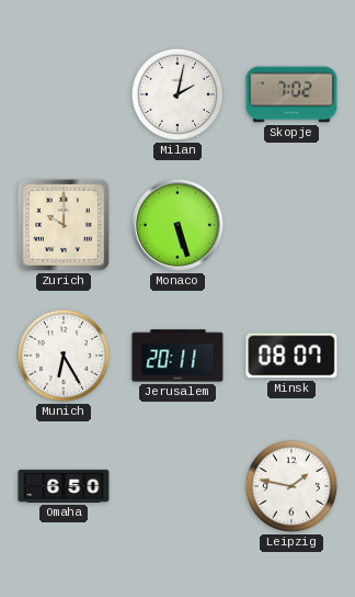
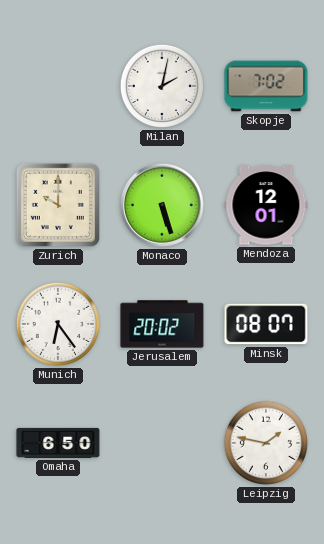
Mendoza: none -> 12:01
Munich: 6:25 -> 6:24
Jerusalem: 20:11 -> 20:02
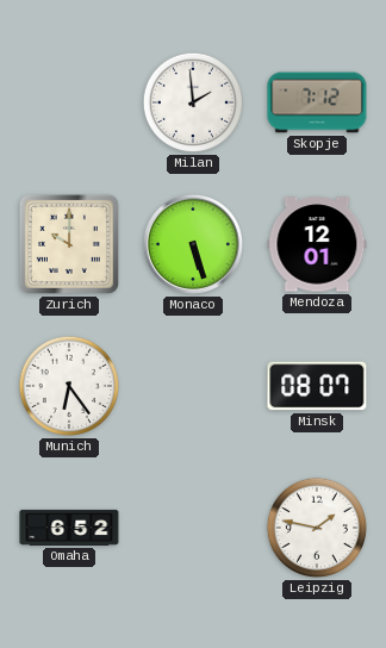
Milan: 2:02 -> 1:59
Skopje: 7:02 -> 7:12
Jerusalem: 20:02 -> none
Omaha: 6:50 -> 6:52
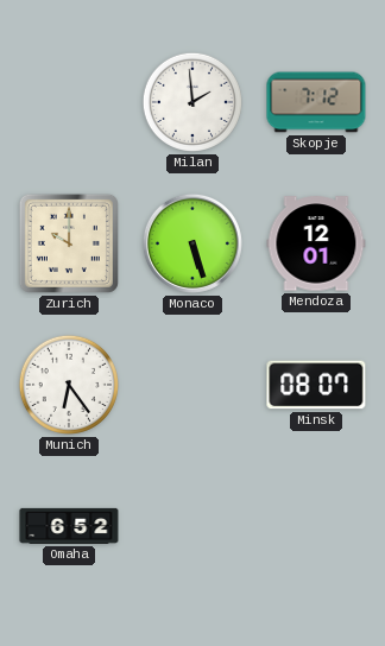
Leipzig: 1:47 -> none
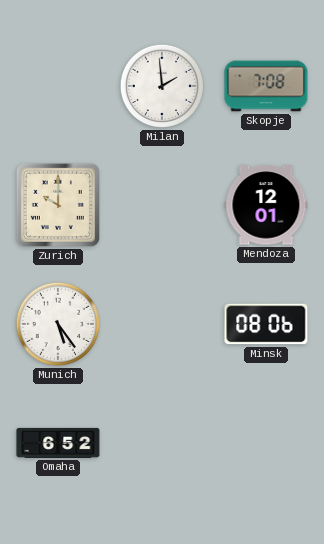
Skopje: 7:12 -> 7:08
Monaco: 5:27 -> none
Munich: 6:24 -> 5:24
Minsk: 08:07 -> 08:06
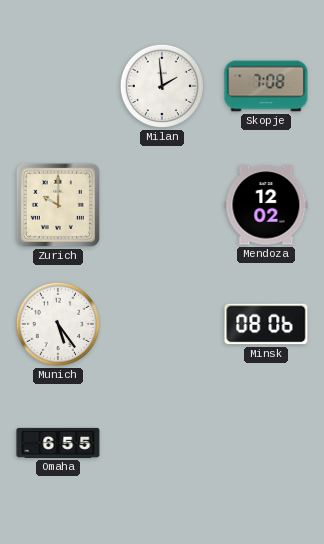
Mendoza: 12:01 -> 12:02
Omaha: 6:52 -> 6:55
